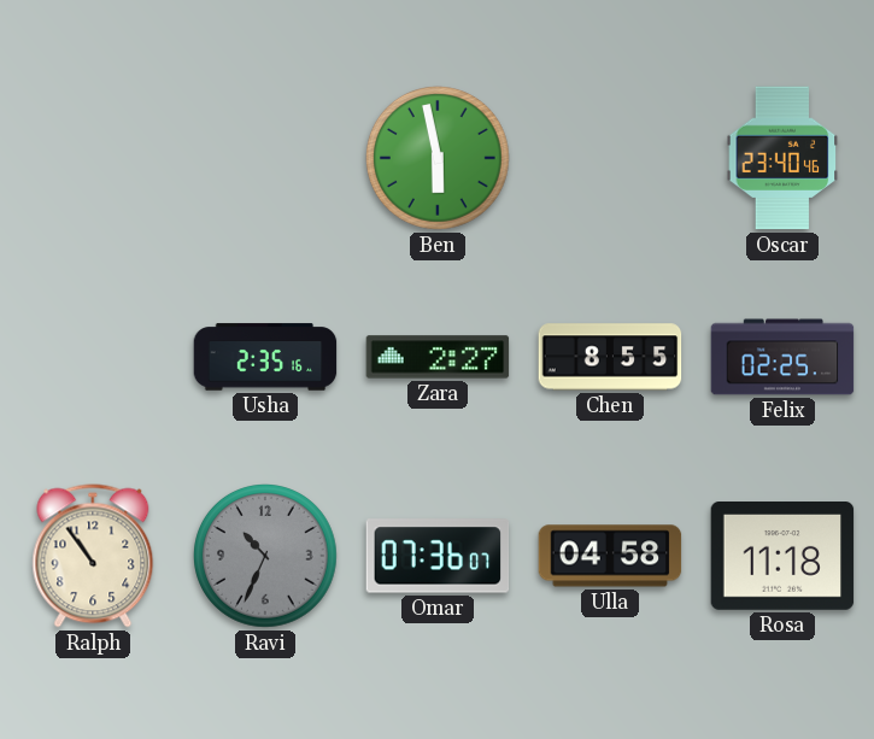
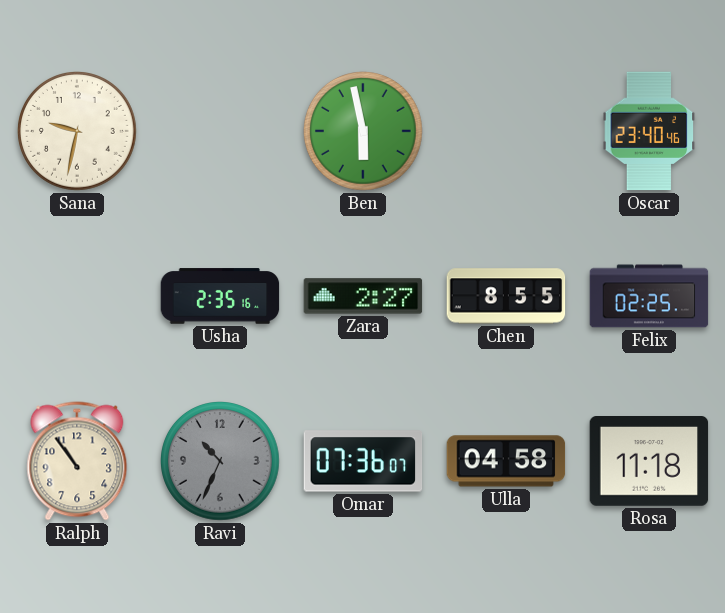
Sana: none -> 9:32
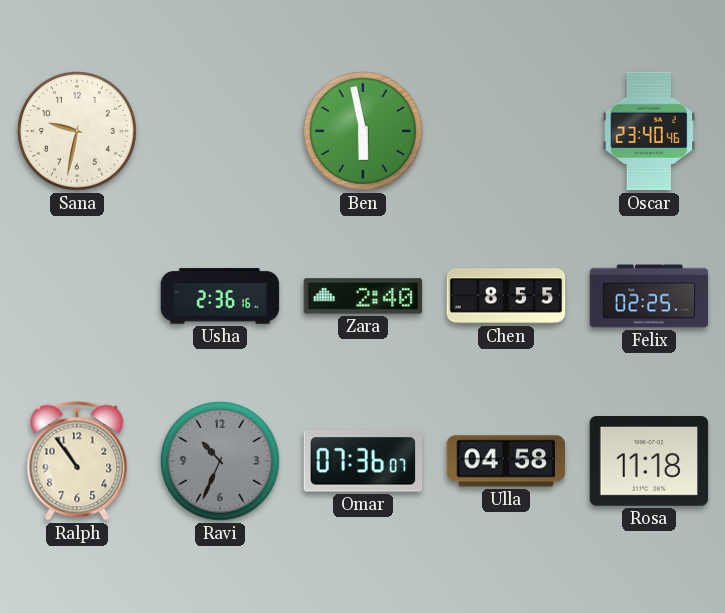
Usha: 2:35 -> 2:36
Zara: 2:27 -> 2:40
